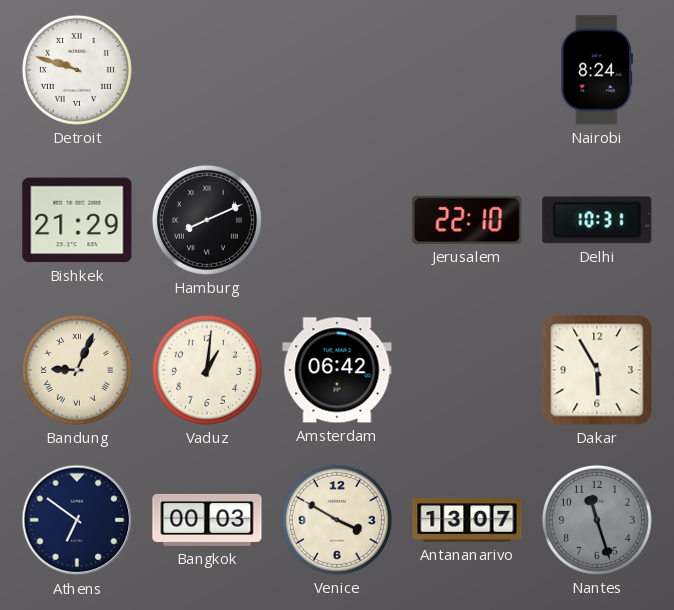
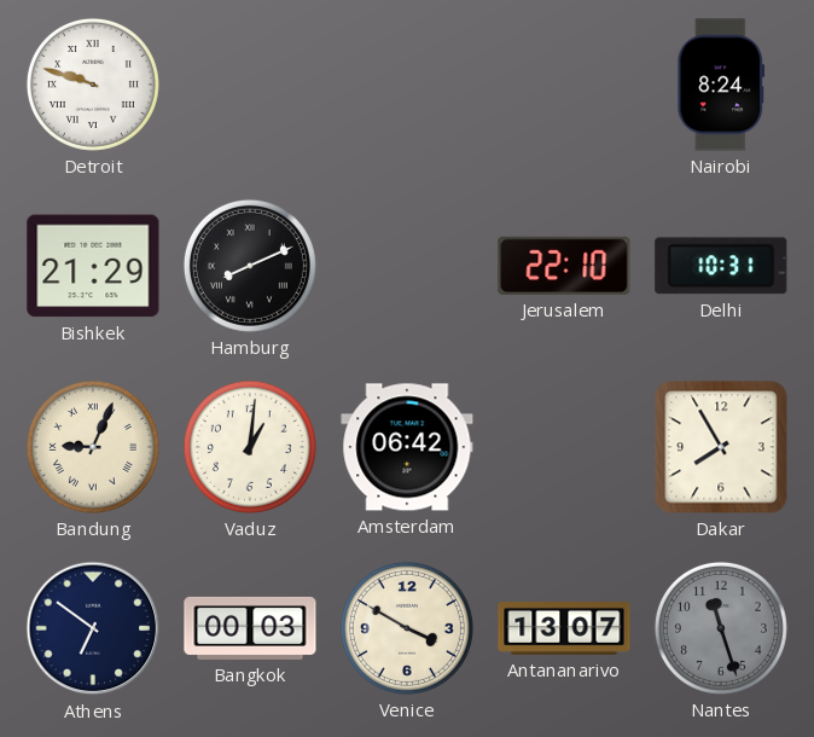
Dakar: 5:55 -> 7:55
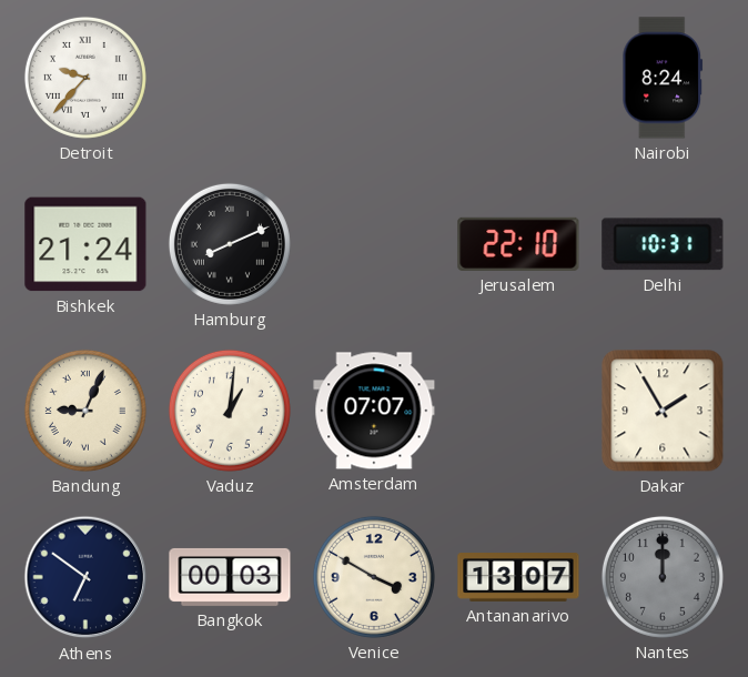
Detroit: 9:48 -> 9:37
Bishkek: 21:29 -> 21:24
Amsterdam: 06:42 -> 07:07
Dakar: 7:55 -> 1:55
Nantes: 11:27 -> 12:00
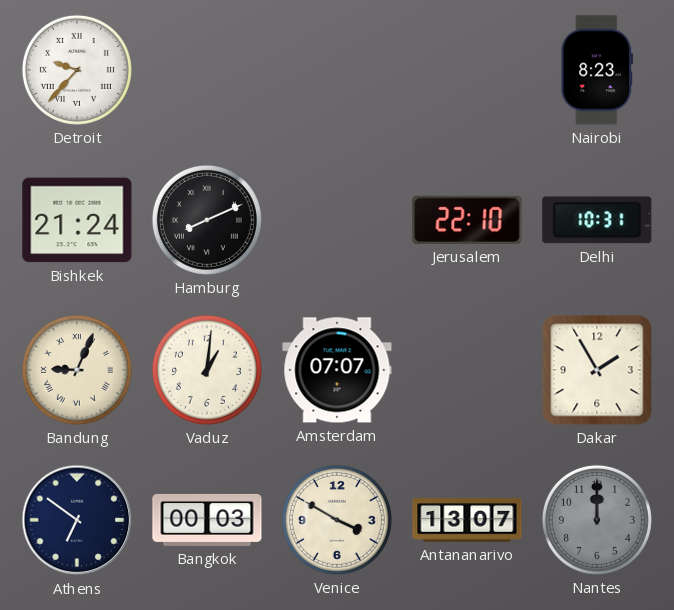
Nairobi: 8:24 -> 8:23
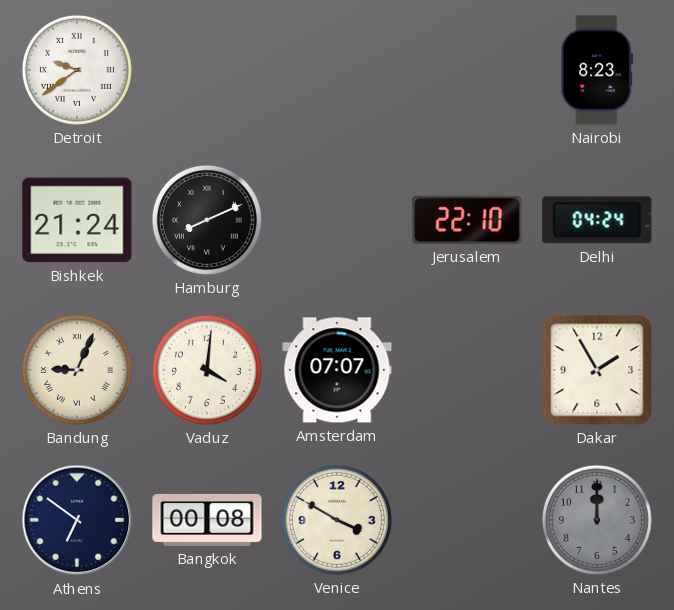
Detroit: 9:37 -> 9:39
Delhi: 10:31 -> 04:24
Vaduz: 1:01 -> 4:01
Bangkok: 00:03 -> 00:08
Antananarivo: 13:07 -> none
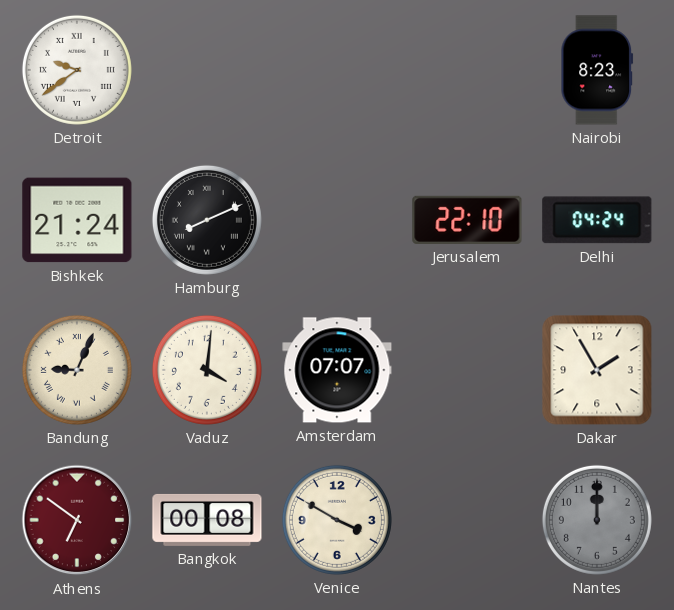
Athens dial: navy -> burgundy
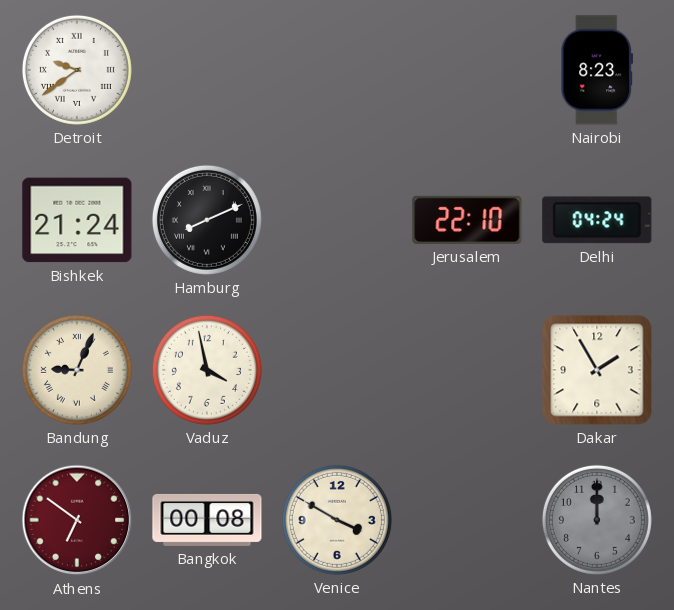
Vaduz: 4:01 -> 3:58
Amsterdam: 07:07 -> none
